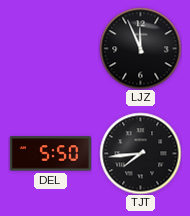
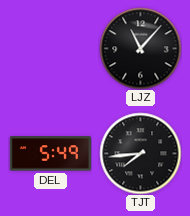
LJZ: 11:56 -> 11:07
DEL: 5:50 -> 5:49
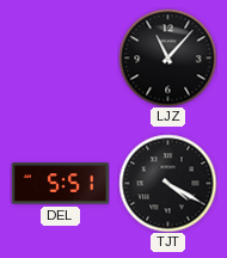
DEL: 5:49 -> 5:51
TJT: 7:44 -> 4:20
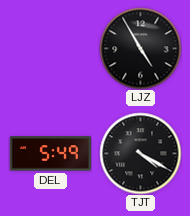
LJZ: 11:07 -> 4:55
DEL: 5:51 -> 5:49
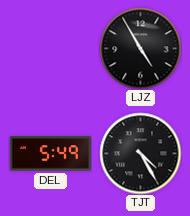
TJT: 4:20 -> 4:25
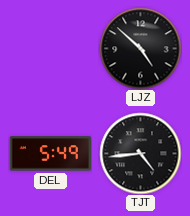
LJZ: 4:55 -> 4:52
TJT: 4:25 -> 4:44
